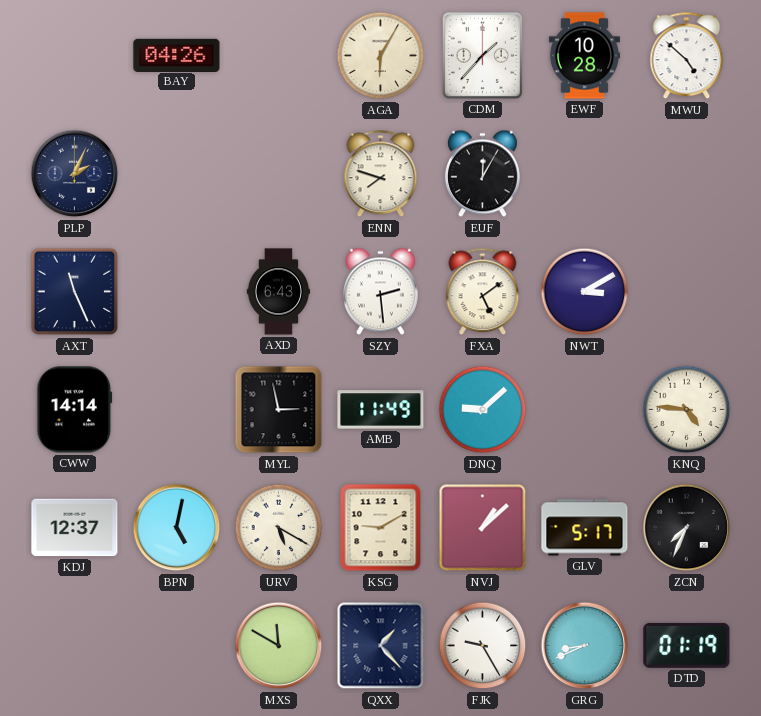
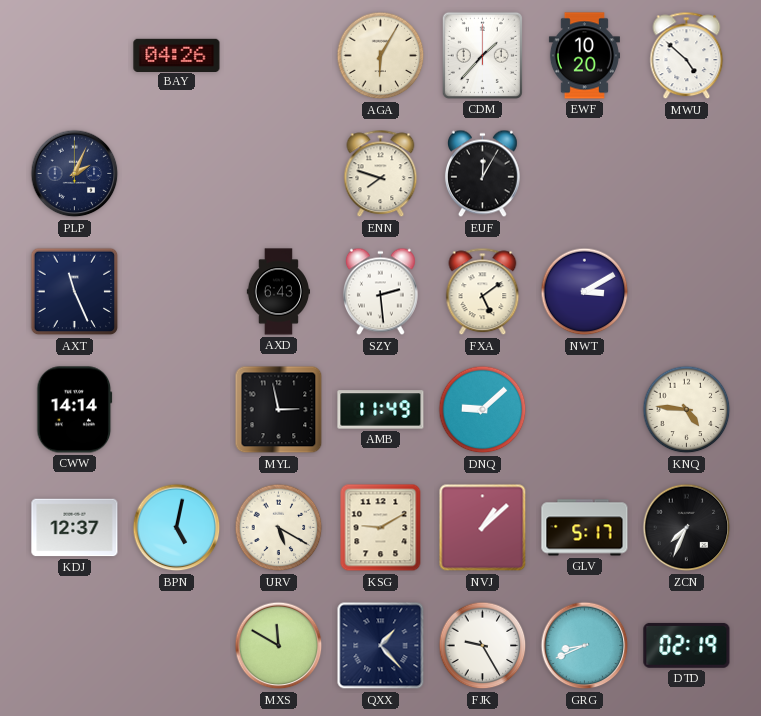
EWF: 10:28 -> 10:20
DTD: 01:19 -> 02:19
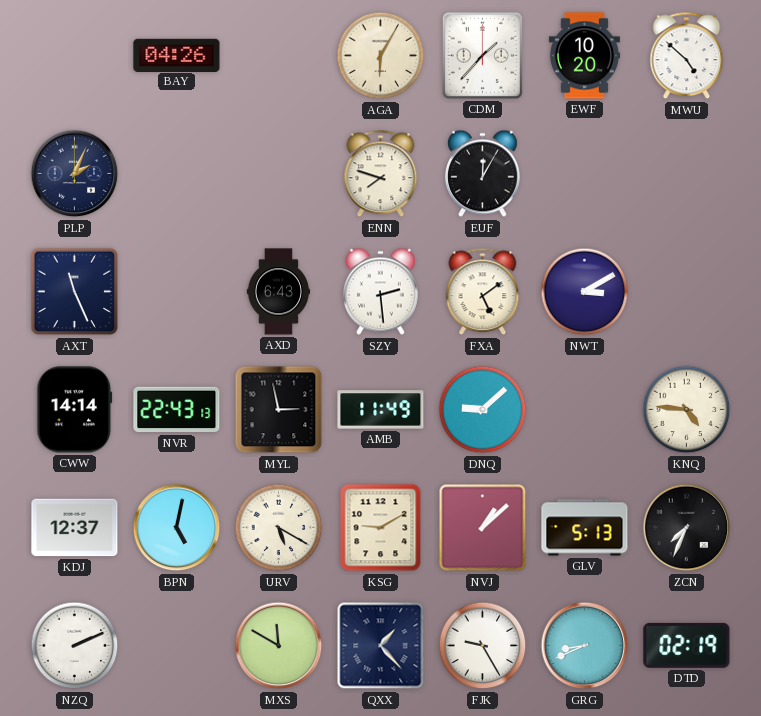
NVR: none -> 22:43
GLV: 5:17 -> 5:13
NZQ: none -> 2:11
